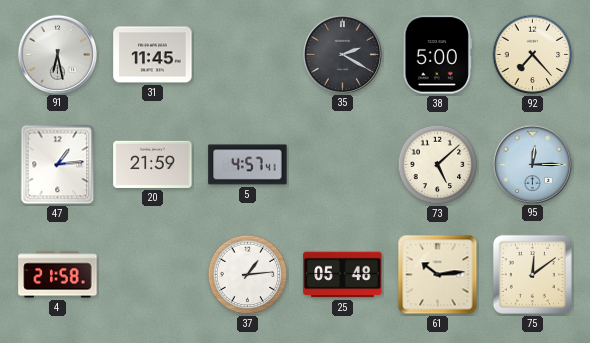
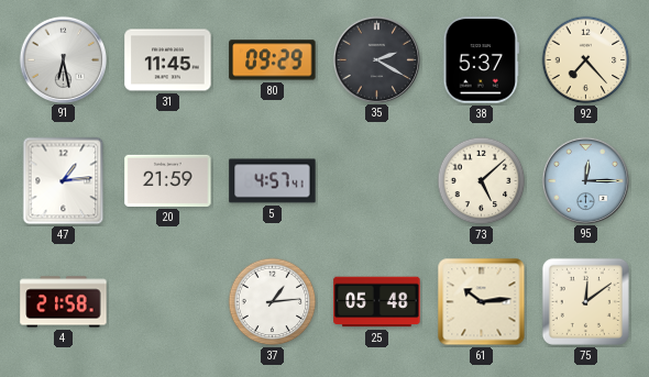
80: none -> 09:29
38: 5:00 -> 5:37
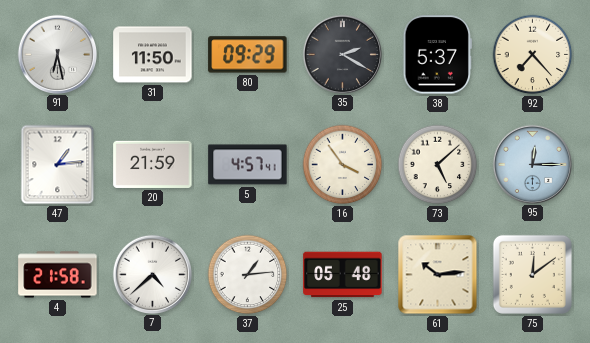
31: 11:45 -> 11:50
16: none -> 3:54
7: none -> 4:38
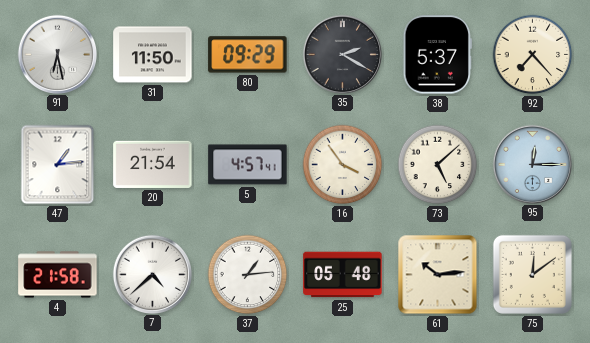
20: 21:59 -> 21:54
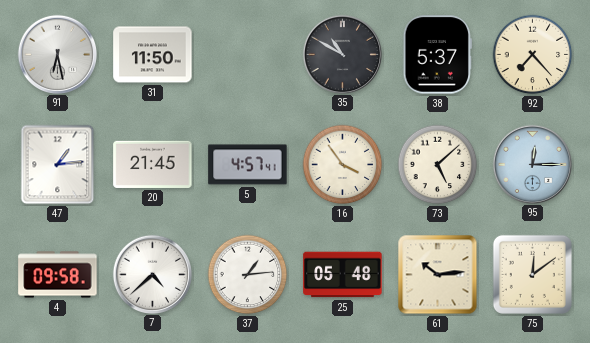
80: 09:29 -> none
35: 2:20 -> 10:50
20: 21:54 -> 21:45
4: 21:58 -> 09:58
